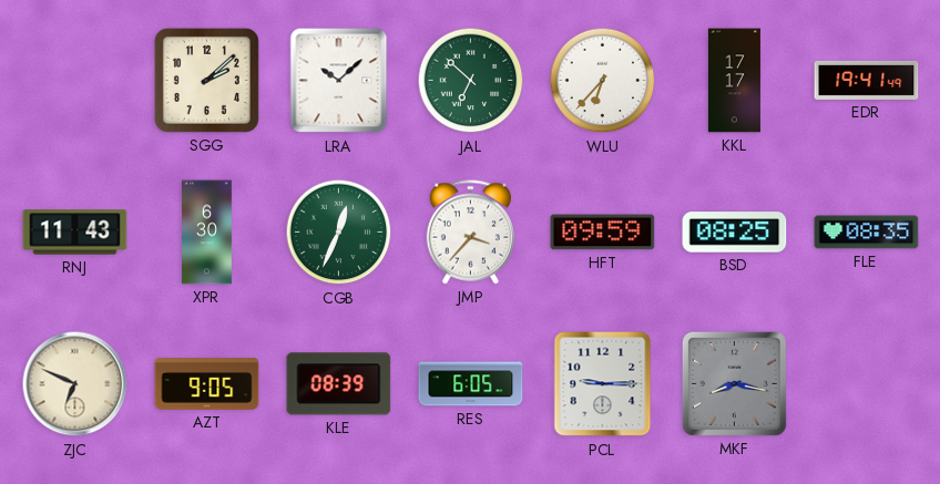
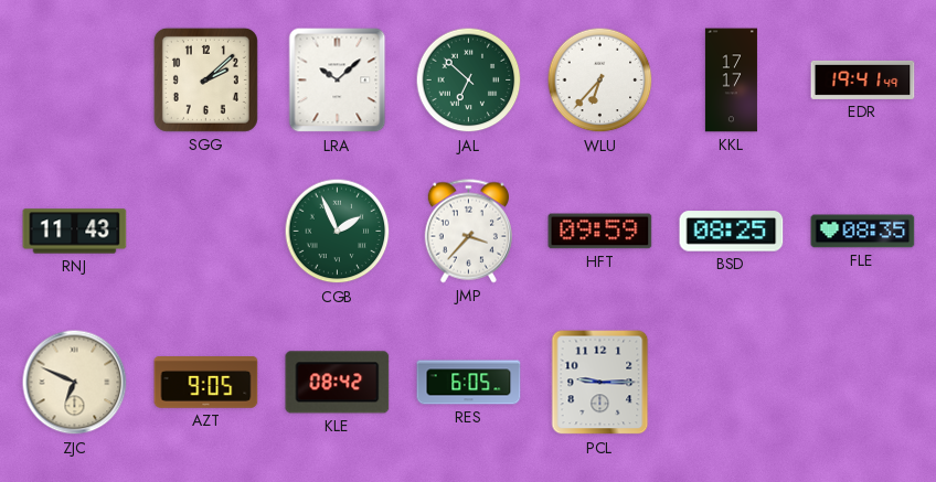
XPR: 6:30 -> none
CGB: 12:34 -> 1:56
KLE: 08:39 -> 08:42
MKF: 8:17 -> none
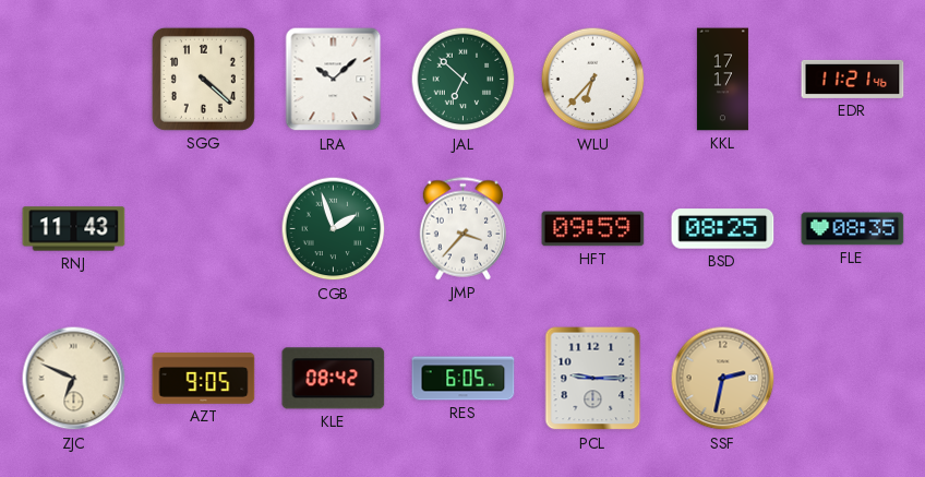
SGG: 2:08 -> 4:22
EDR: 19:41 -> 11:21
CGB: 1:56 -> 1:57
SSF: none -> 2:32
